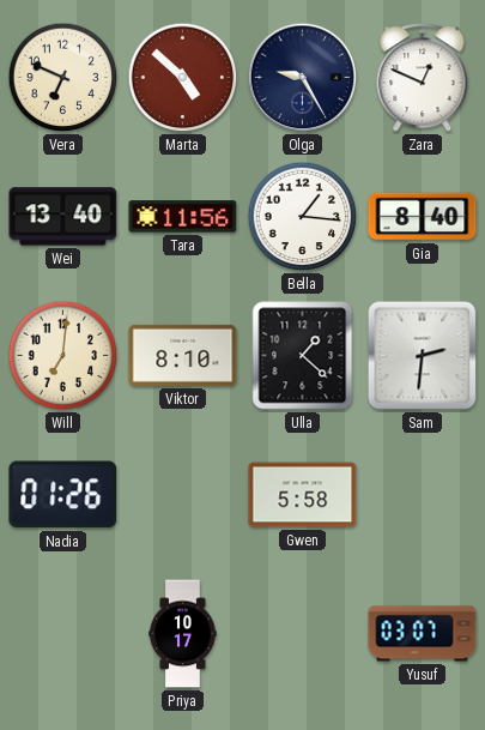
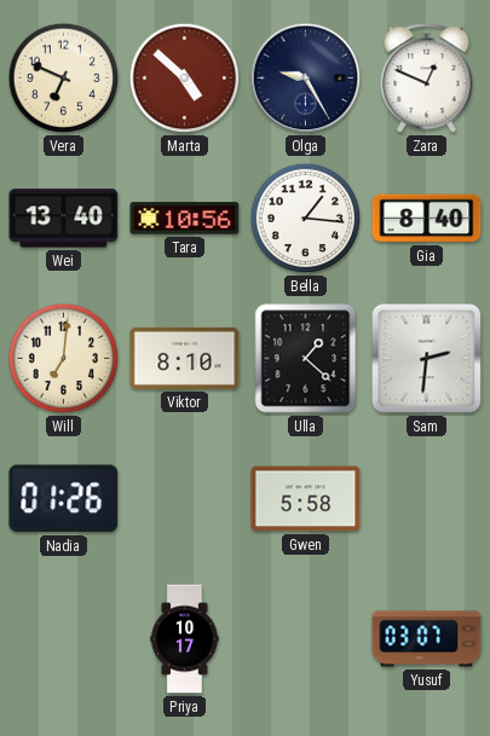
Tara: 11:56 -> 10:56
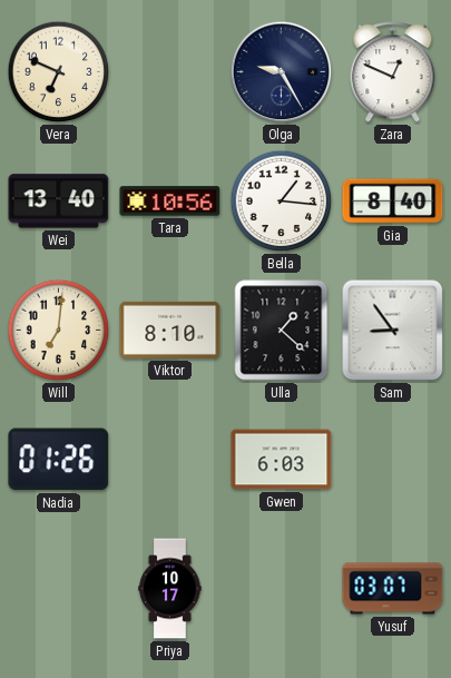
Marta: 4:52 -> none
Sam: 2:31 -> 8:54
Gwen: 5:58 -> 6:03
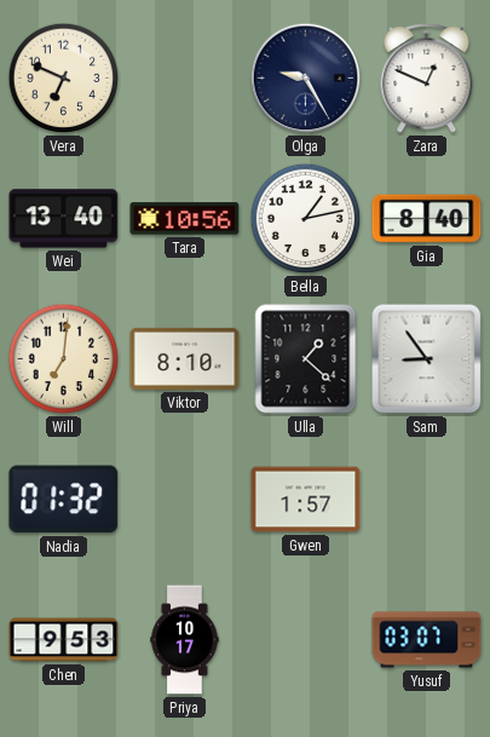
Bella: 1:16 -> 1:13
Nadia: 01:26 -> 01:32
Gwen: 6:03 -> 1:57
Chen: none -> 9:53
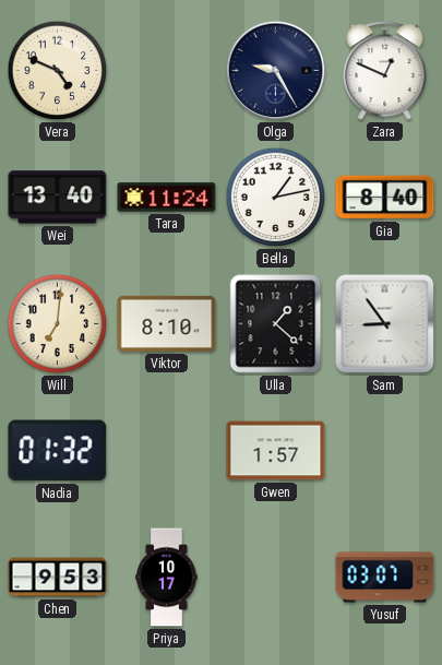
Vera: 6:49 -> 4:49
Tara: 10:56 -> 11:24
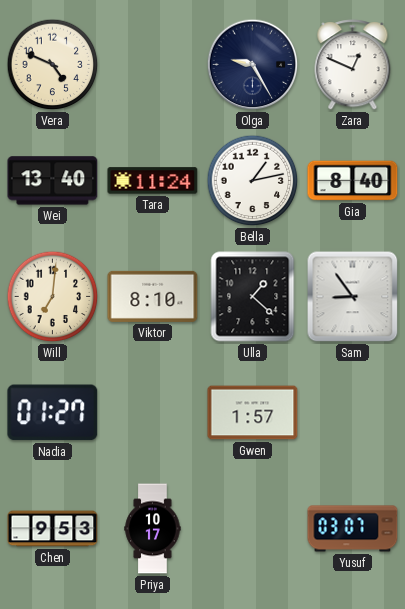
Nadia: 01:32 -> 01:27
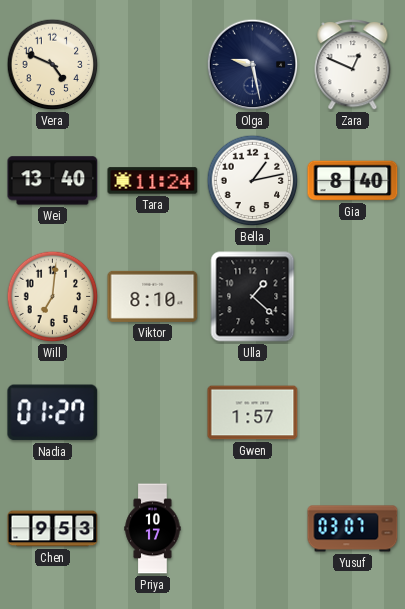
Olga: 9:25 -> 9:28
Sam: 8:54 -> none
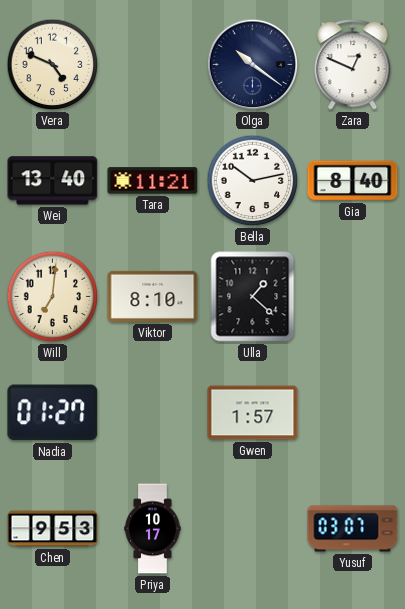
Olga: 9:28 -> 10:21
Tara: 11:24 -> 11:21
Bella: 1:13 -> 10:13
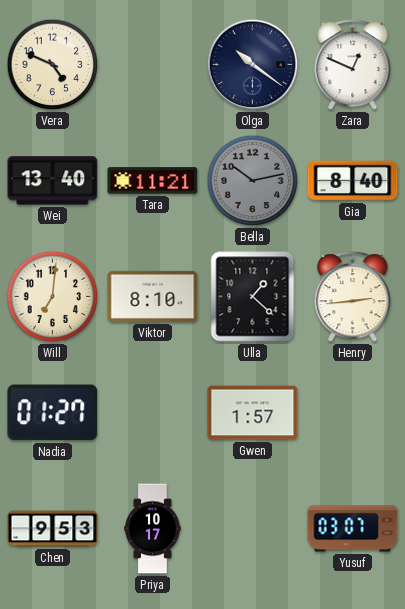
Bella dial: white -> grey
Henry: none -> 2:44
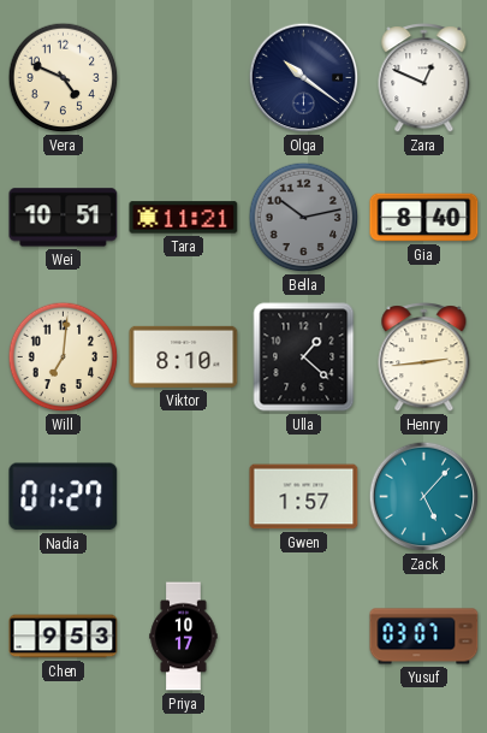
Wei: 13:40 -> 10:51
Zack: none -> 5:07
